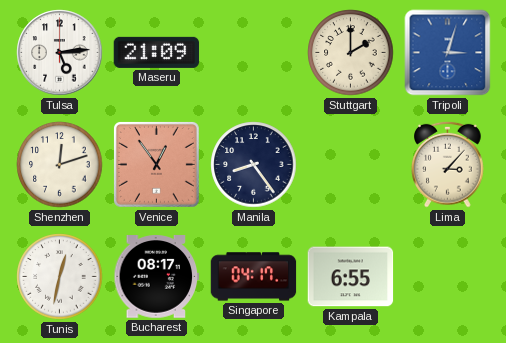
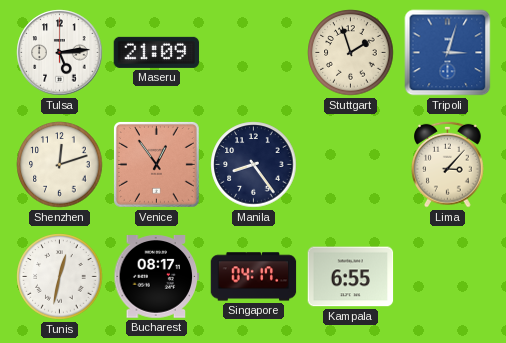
Stuttgart: 2:00 -> 1:57
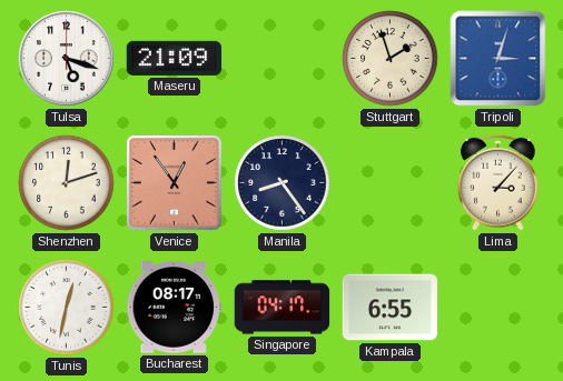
Tulsa: 5:14 -> 5:18
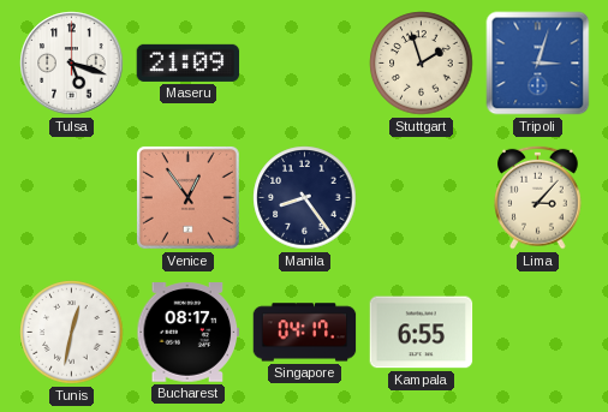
Shenzhen: 12:12 -> none
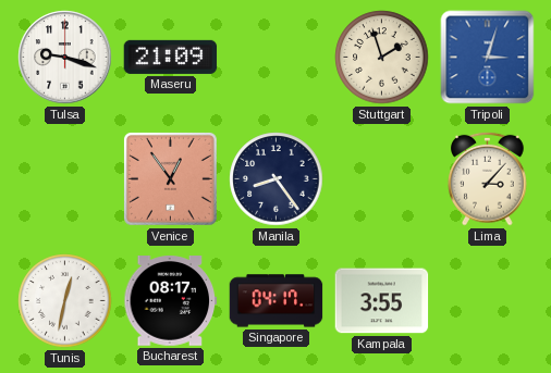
Tulsa: 5:18 -> 9:18
Kampala: 6:55 -> 3:55
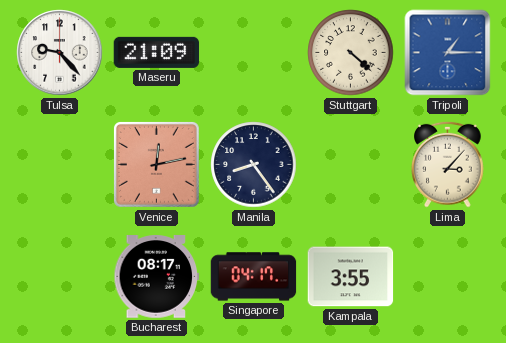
Tulsa: 9:18 -> 9:23
Stuttgart: 1:57 -> 4:22
Tripoli: 3:03 -> 1:15
Venice: 12:54 -> 12:13
Tunis: 12:32 -> none
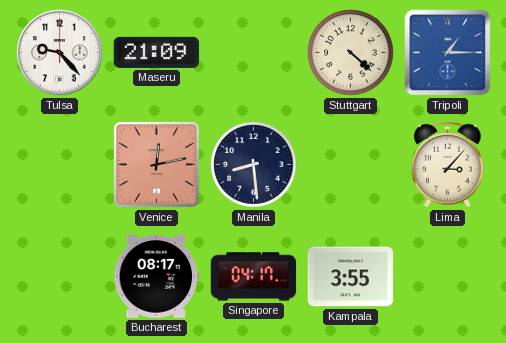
Manila: 8:24 -> 8:29
